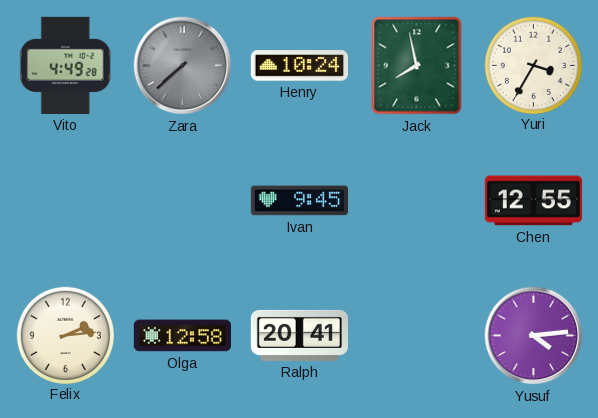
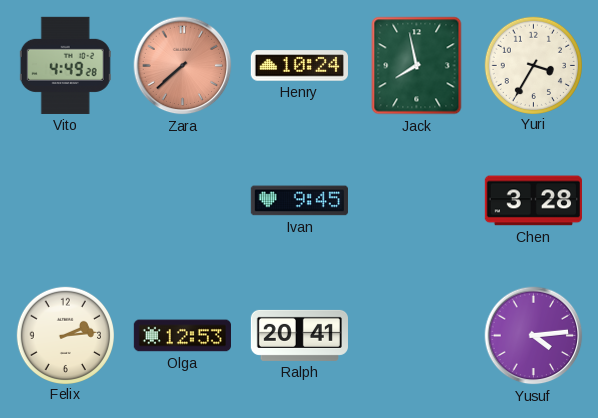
Zara dial: grey -> salmon
Chen: 12:55 -> 3:28
Olga: 12:58 -> 12:53
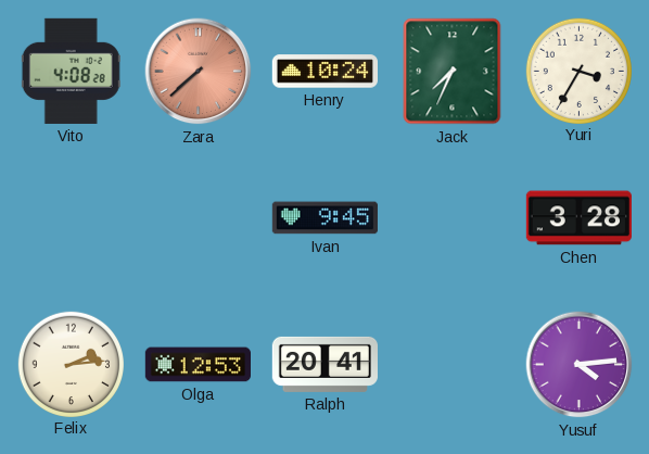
Vito: 4:49 -> 4:08
Jack: 7:58 -> 7:34
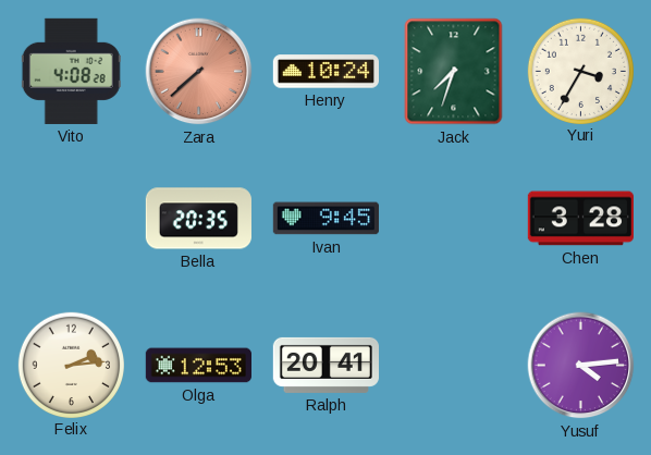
Jack: 7:34 -> 7:33
Bella: none -> 20:35
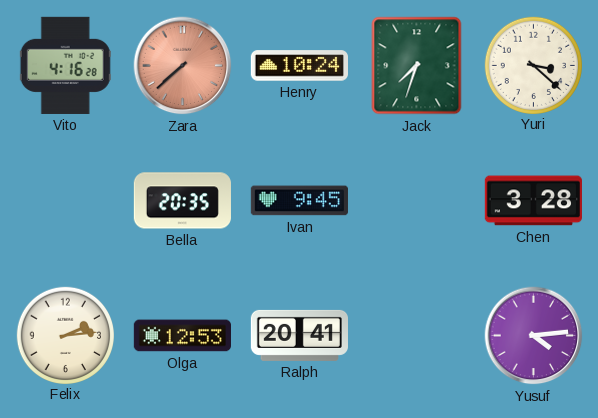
Vito: 4:08 -> 4:16
Yuri: 3:35 -> 3:22
